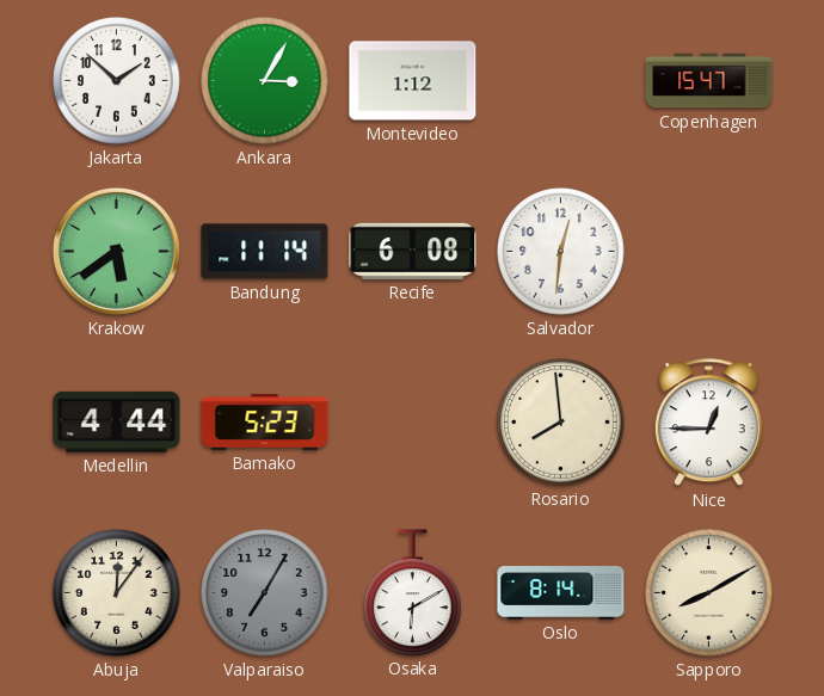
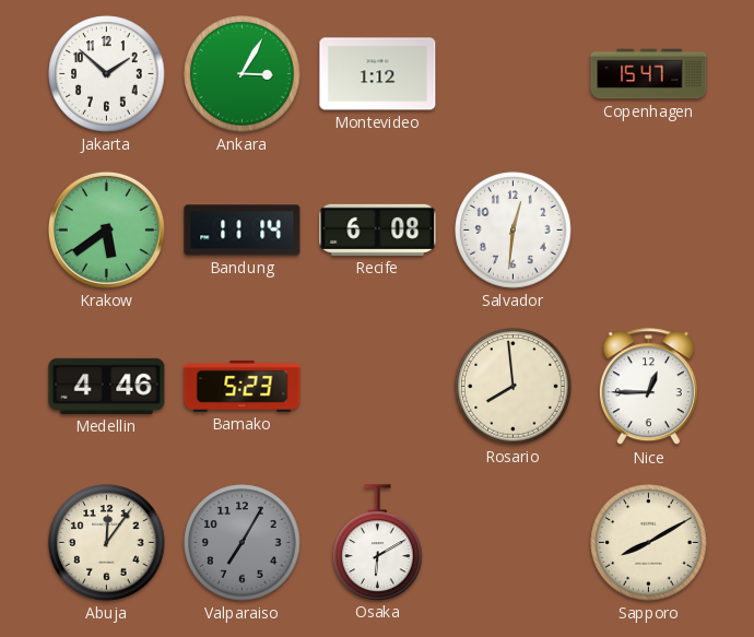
Medellin: 4:44 -> 4:46
Oslo: 8:14 -> none
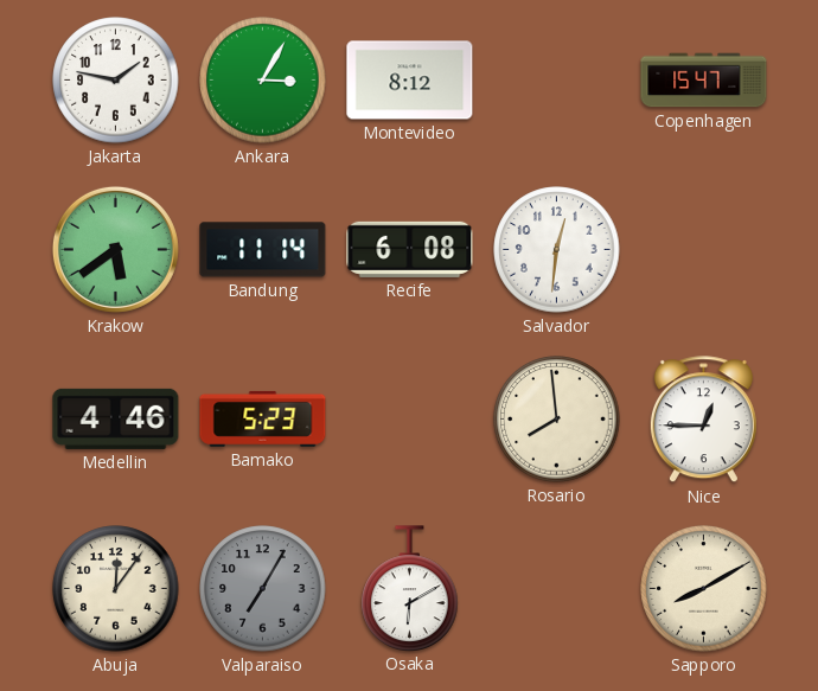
Jakarta: 1:52 -> 1:47
Montevideo: 1:12 -> 8:12
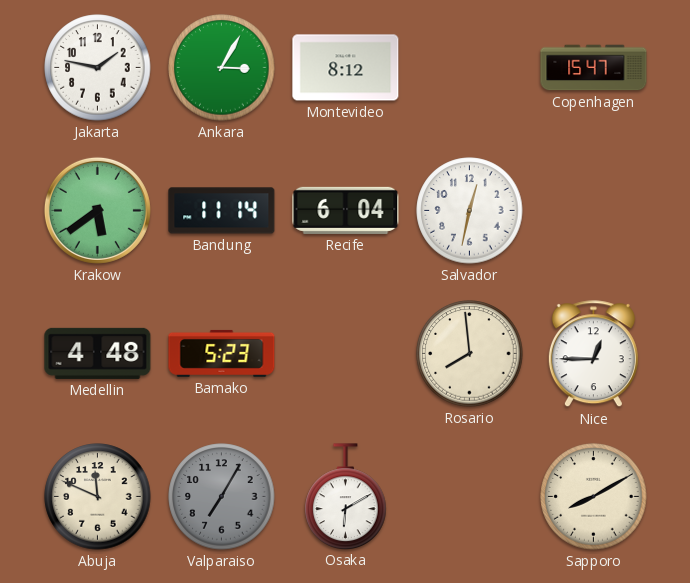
Recife: 6:08 -> 6:04
Salvador: 12:31 -> 12:32
Medellin: 4:46 -> 4:48
Abuja: 12:06 -> 11:49
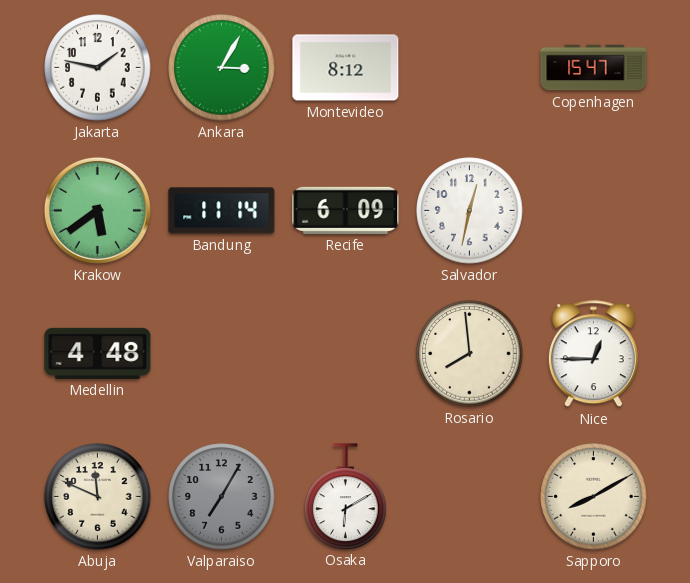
Recife: 6:04 -> 6:09
Bamako: 5:23 -> none
